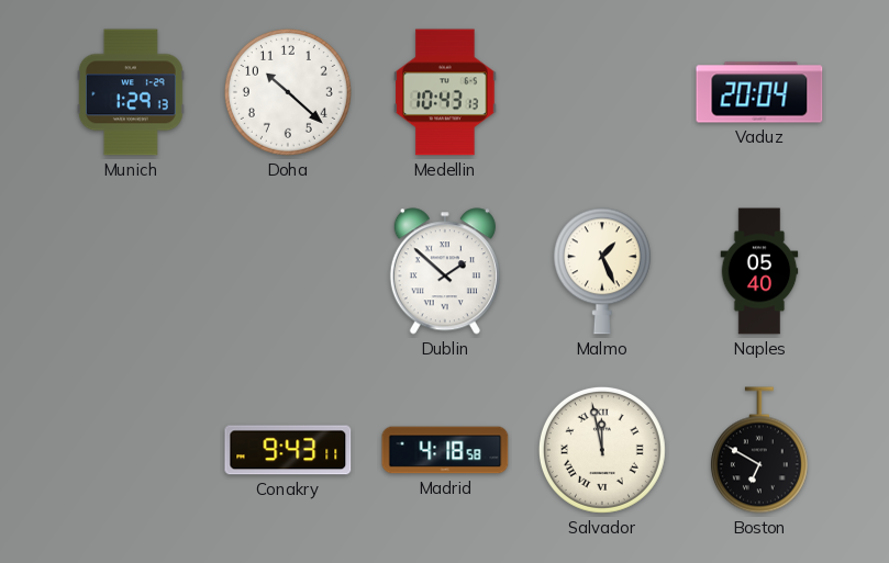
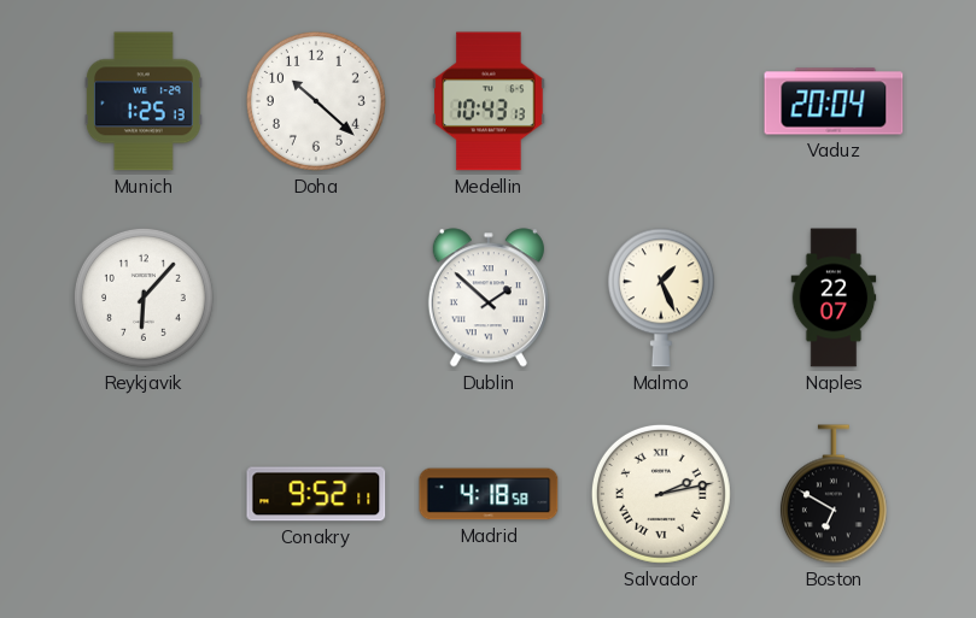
Munich: 1:29 -> 1:25
Reykjavik: none -> 6:07
Naples: 05:40 -> 22:07
Conakry: 9:43 -> 9:52
Salvador: 11:58 -> 2:13
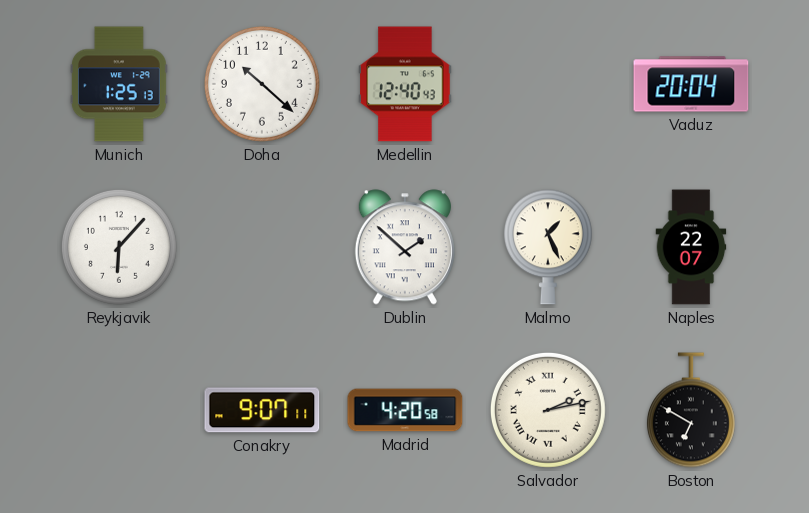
Medellin: 10:43 -> 12:40
Conakry: 9:52 -> 9:07
Madrid: 4:18 -> 4:20
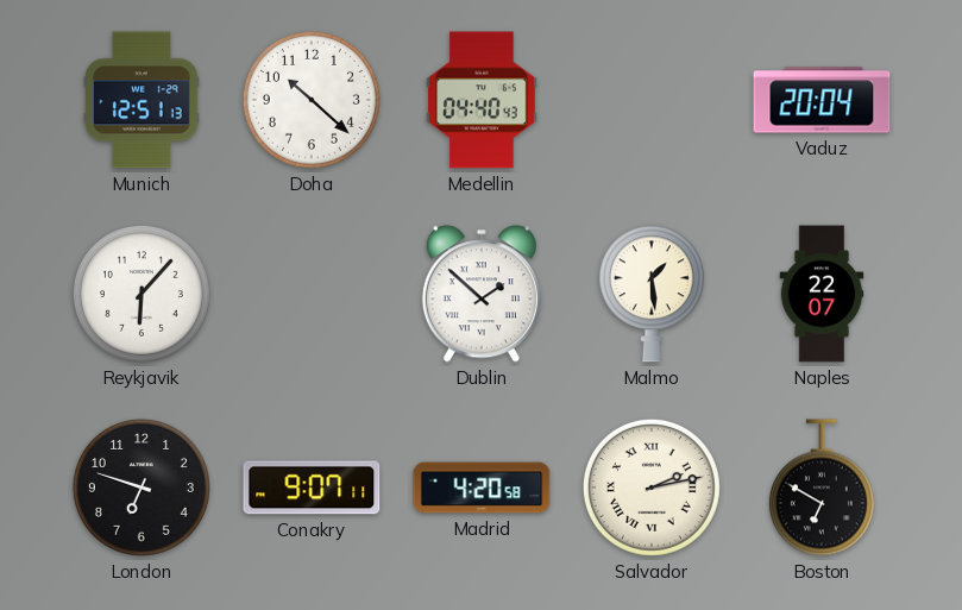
Munich: 1:25 -> 12:51
Medellin: 12:40 -> 04:40
Malmo: 1:26 -> 1:29
London: none -> 6:48
